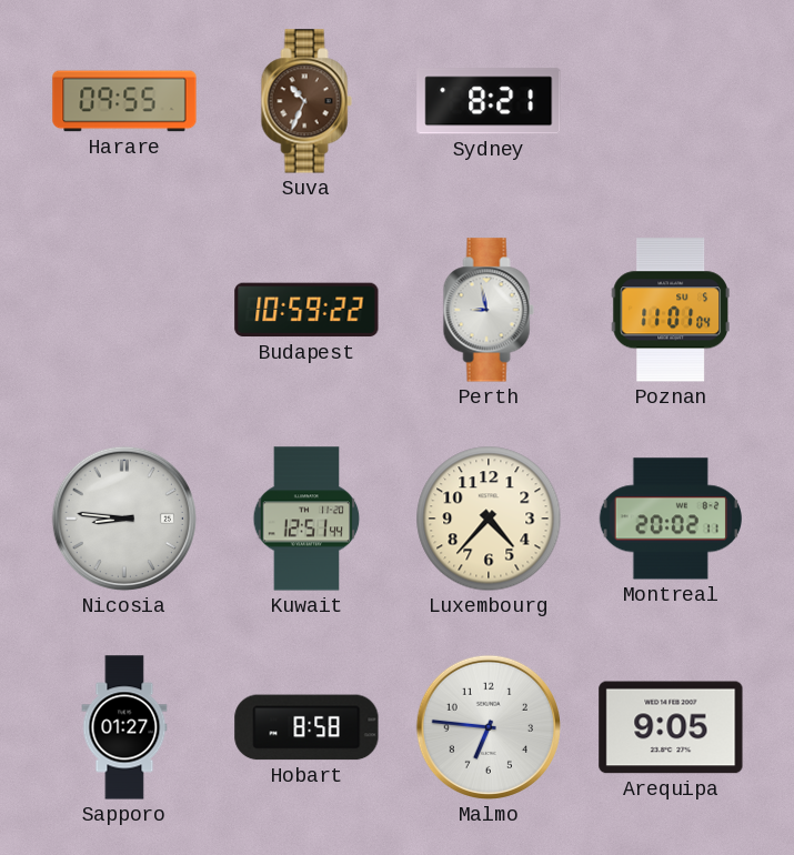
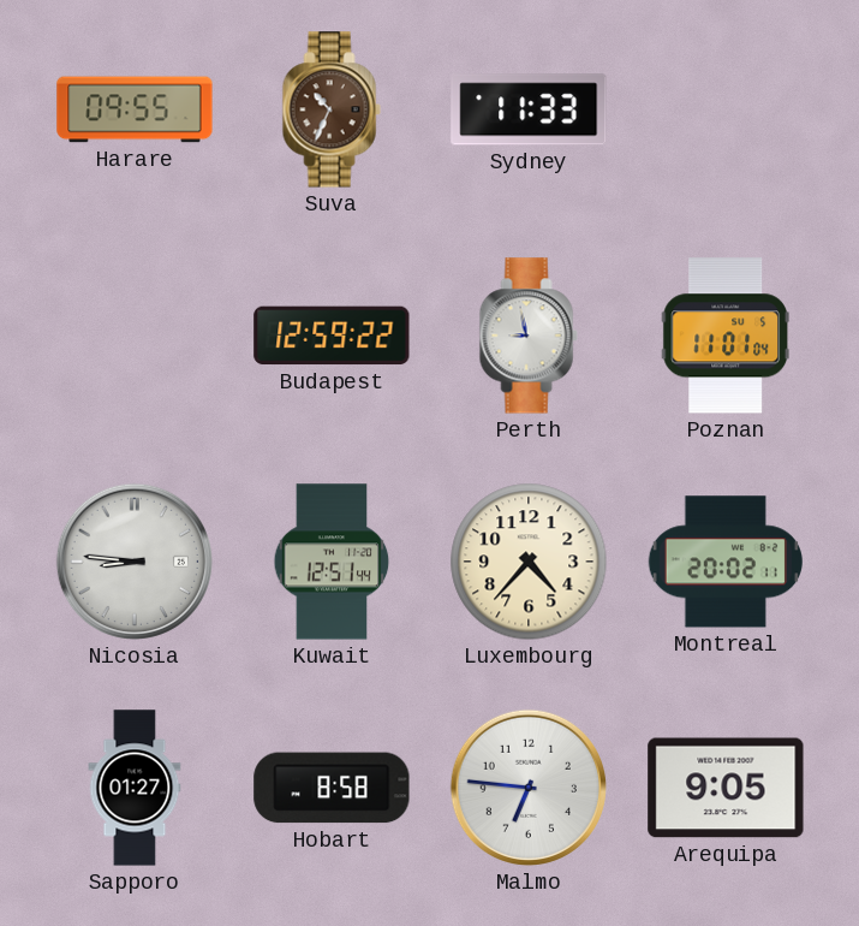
Sydney: 8:21 -> 11:33
Budapest: 10:59 -> 12:59
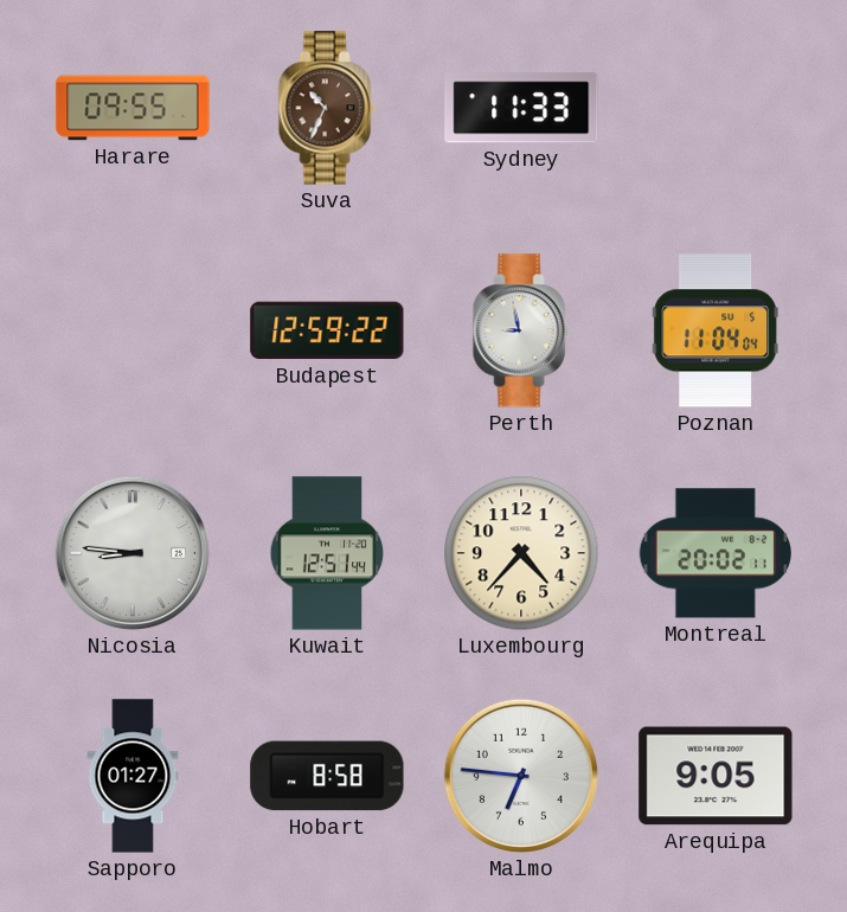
Poznan: 11:01 -> 11:04
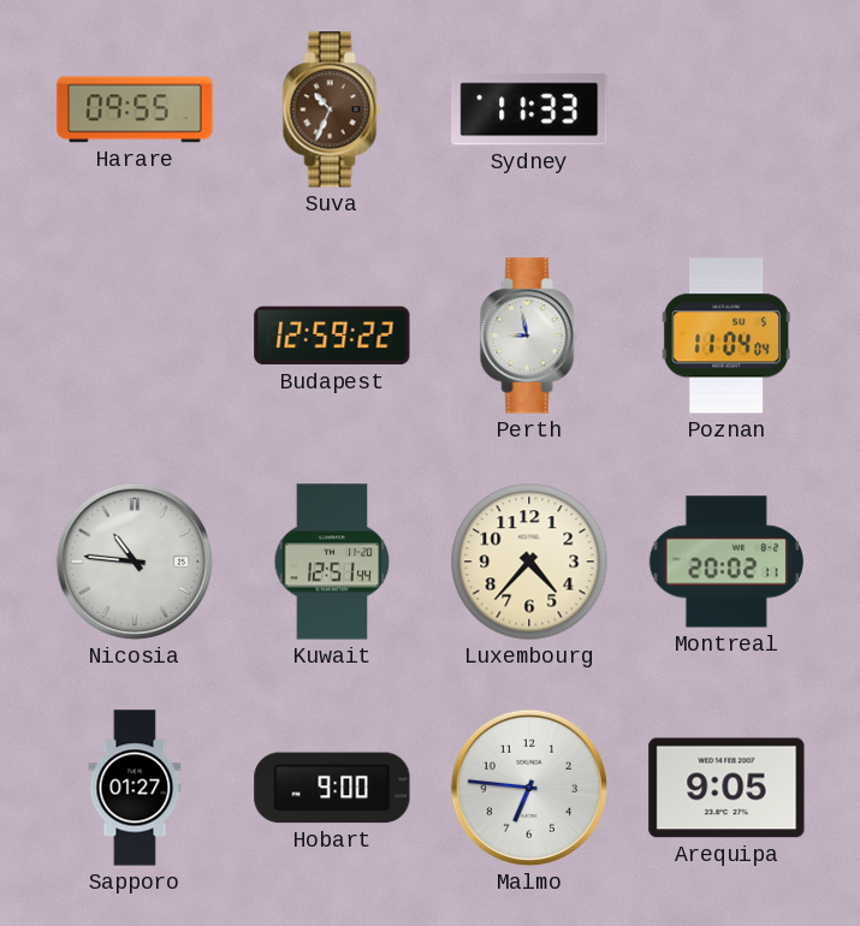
Nicosia: 8:46 -> 10:46
Hobart: 8:58 -> 9:00
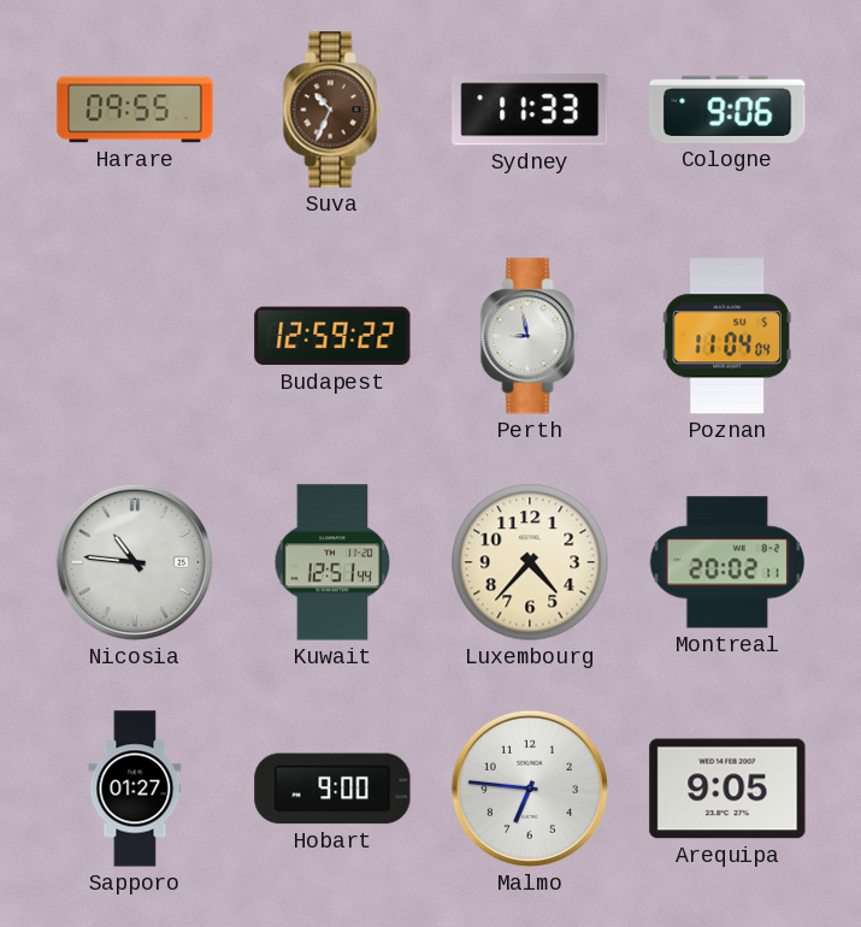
Cologne: none -> 9:06
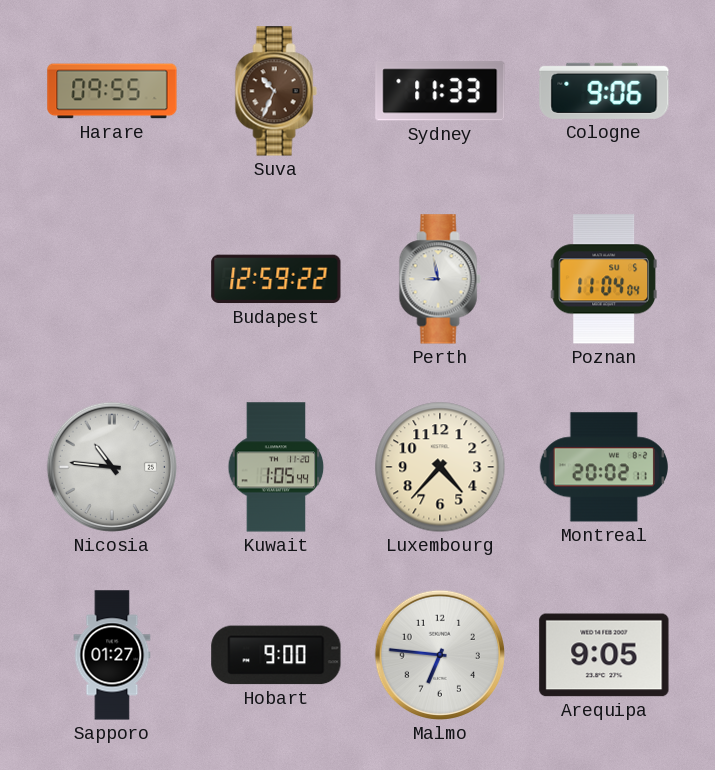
Kuwait: 12:51 -> 1:05
